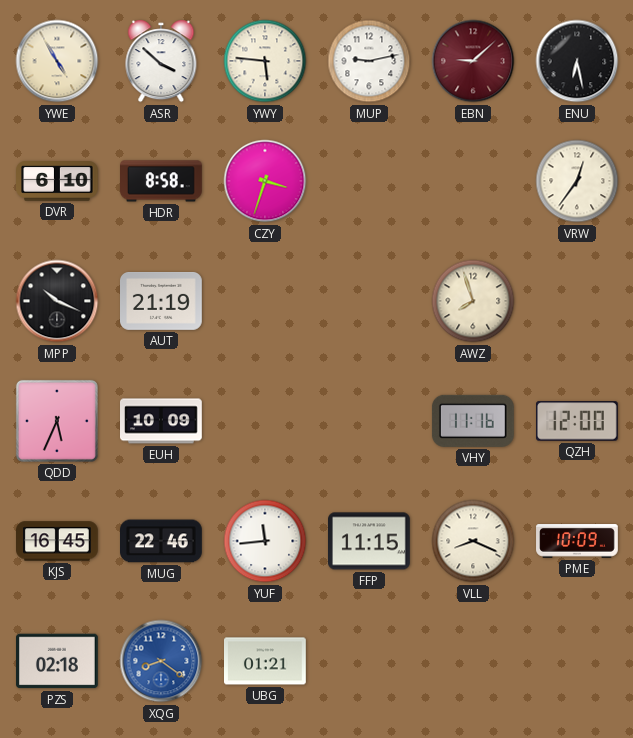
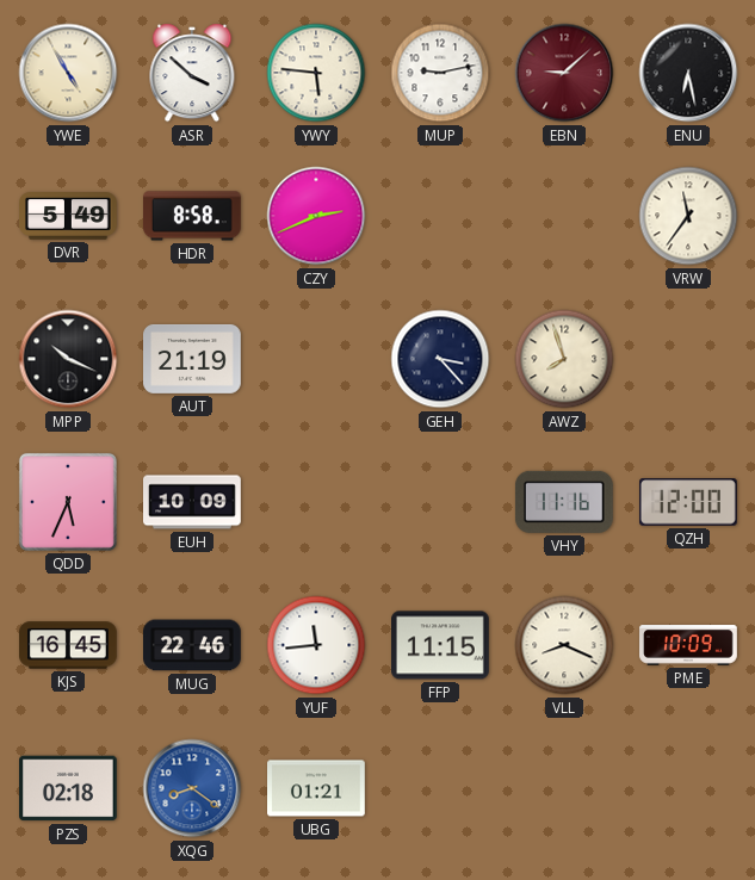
DVR: 6:10 -> 5:49
CZY: 3:33 -> 2:41
VRW: 12:36 -> 11:36
GEH: none -> 3:23
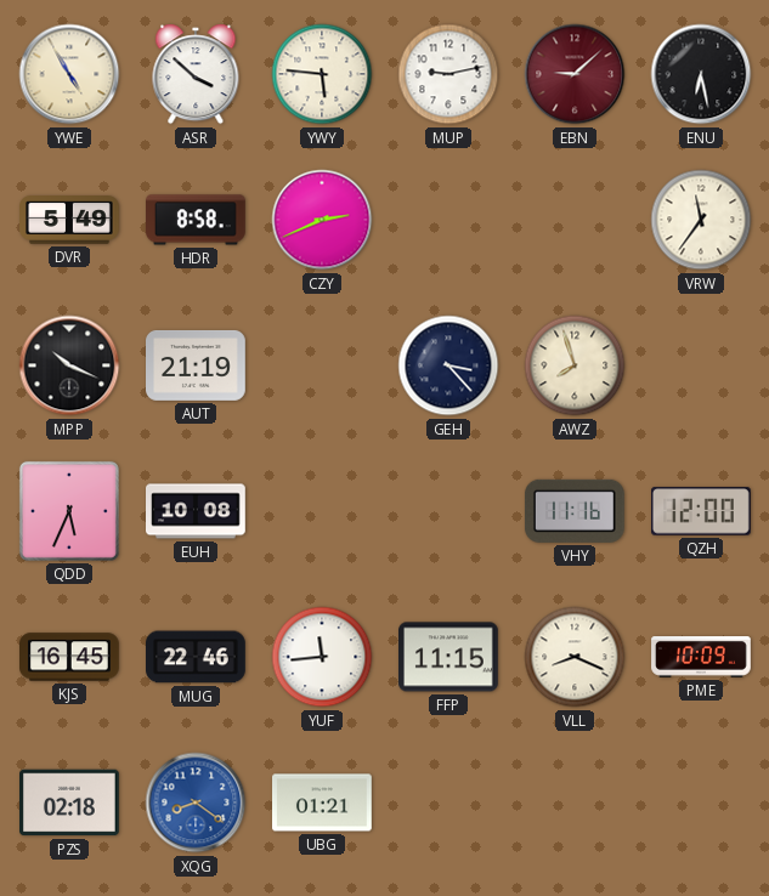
EUH: 10:09 -> 10:08
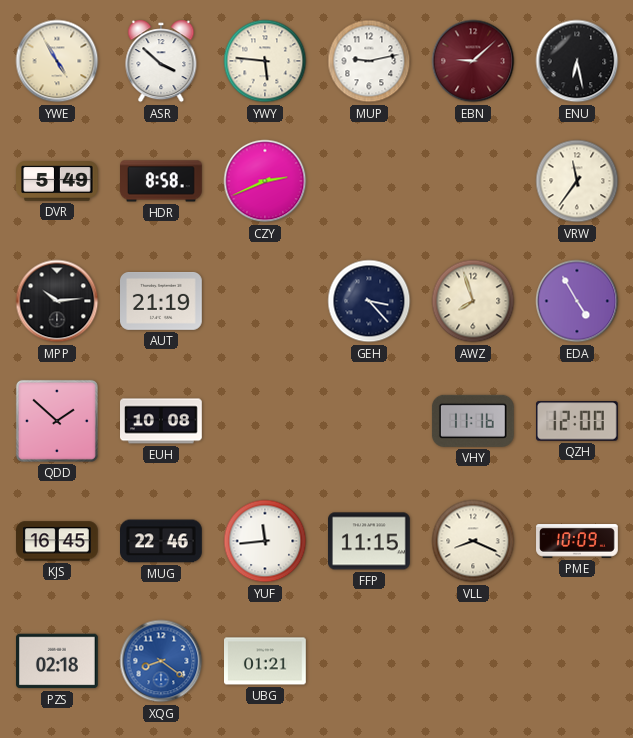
MPP: 10:19 -> 10:14
EDA: none -> 4:55
QDD: 5:34 -> 1:52
